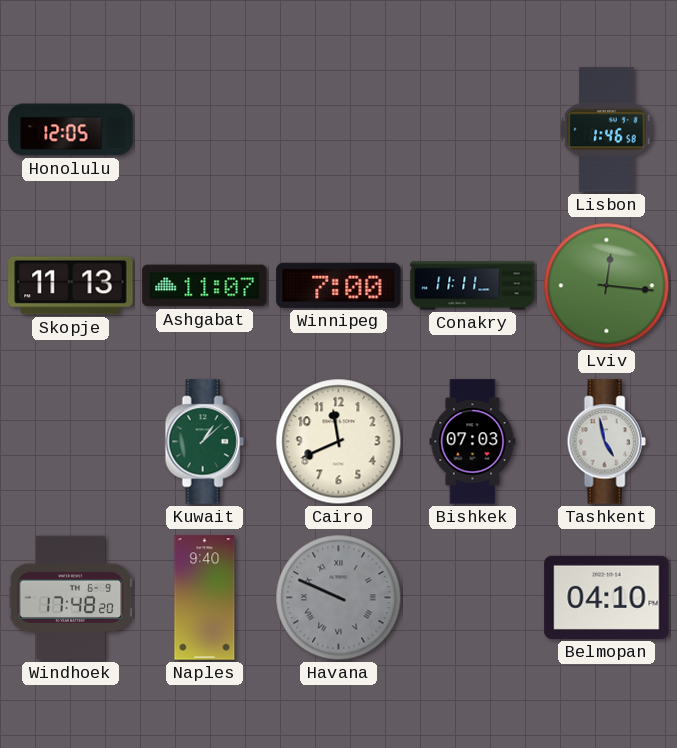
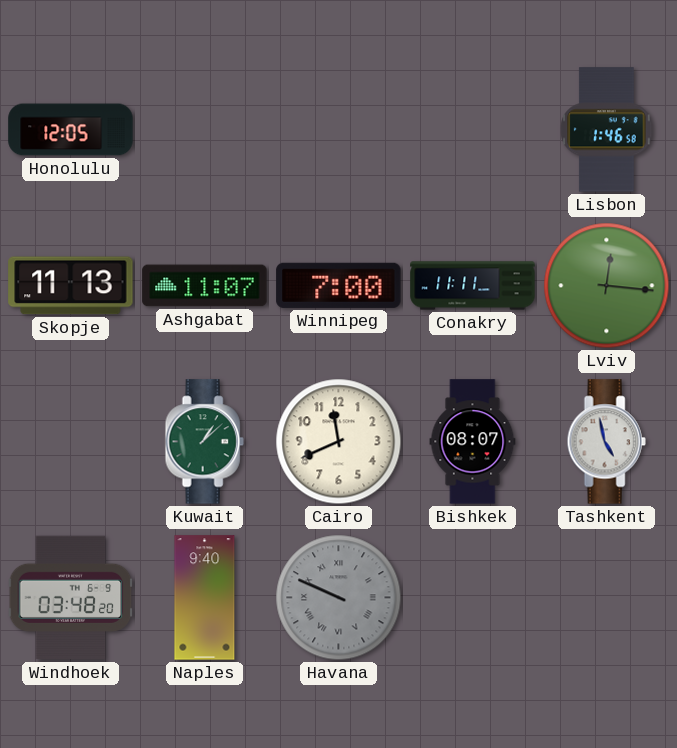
Bishkek: 07:03 -> 08:07
Windhoek: 17:48 -> 03:48
Belmopan: 04:10 -> none
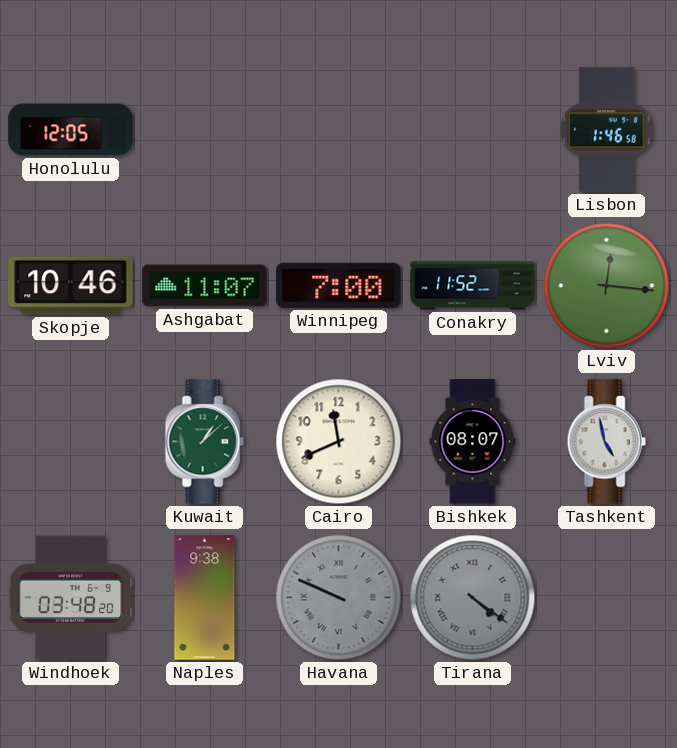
Skopje: 11:13 -> 10:46
Conakry: 11:11 -> 11:52
Naples: 9:40 -> 9:38
Tirana: none -> 4:21
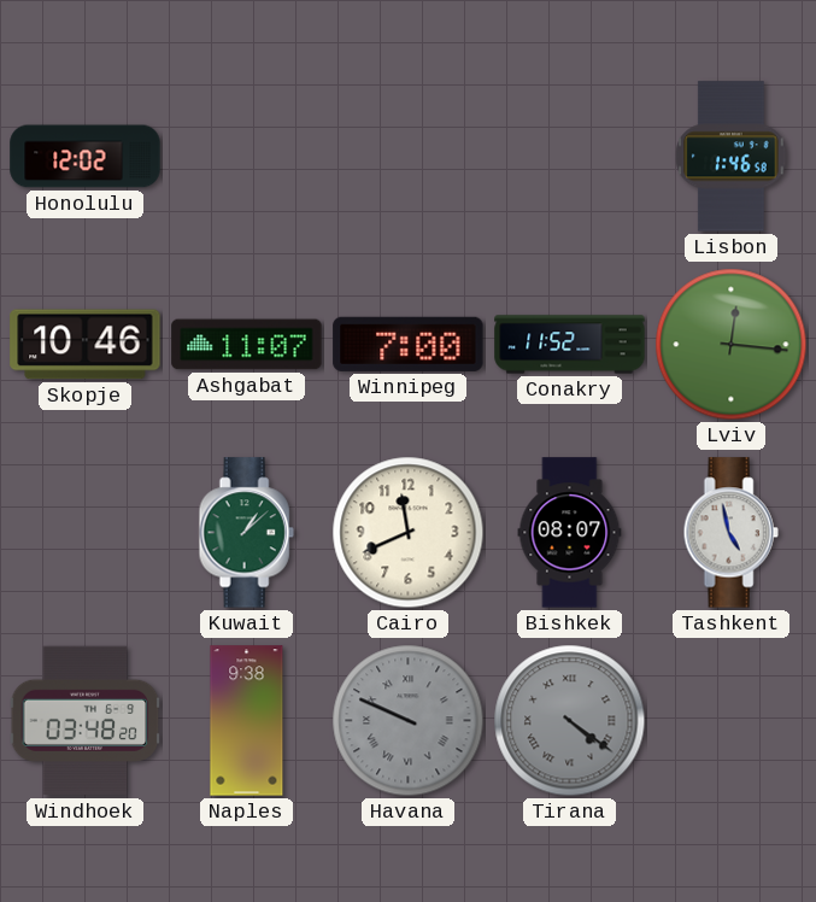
Honolulu: 12:05 -> 12:02
